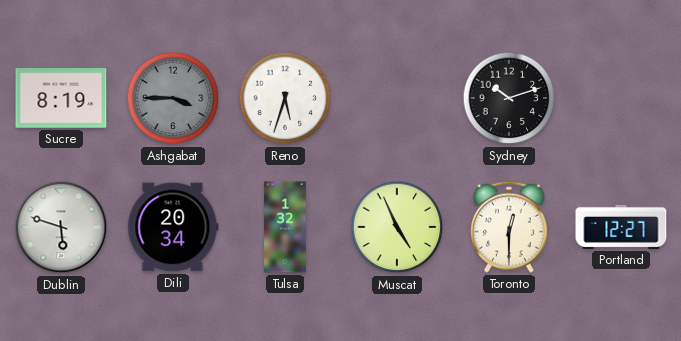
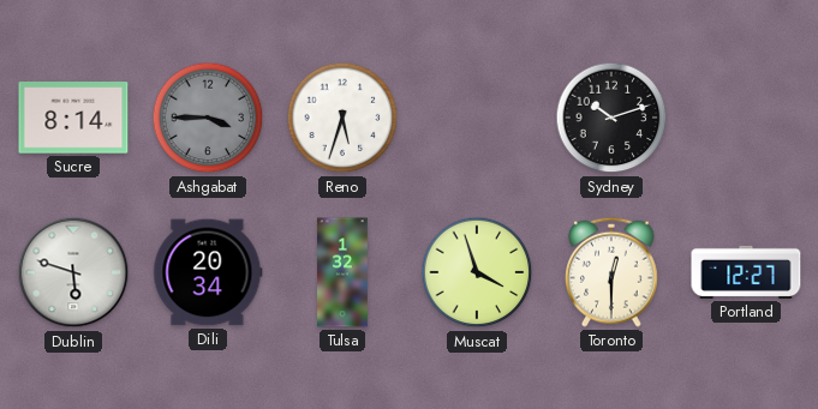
Sucre: 8:19 -> 8:14
Muscat: 4:56 -> 3:57
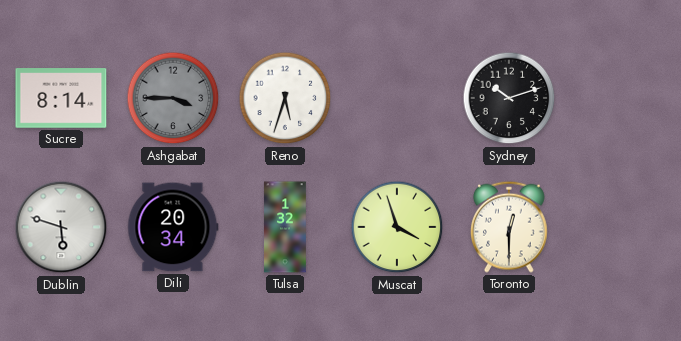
Portland: 12:27 -> none
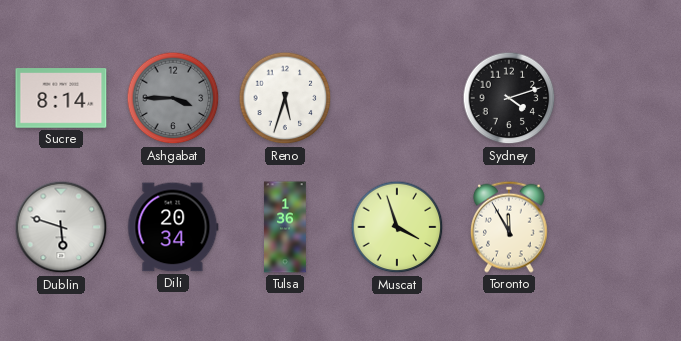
Sydney: 10:12 -> 4:12
Tulsa: 1:32 -> 1:36
Toronto: 12:30 -> 11:55
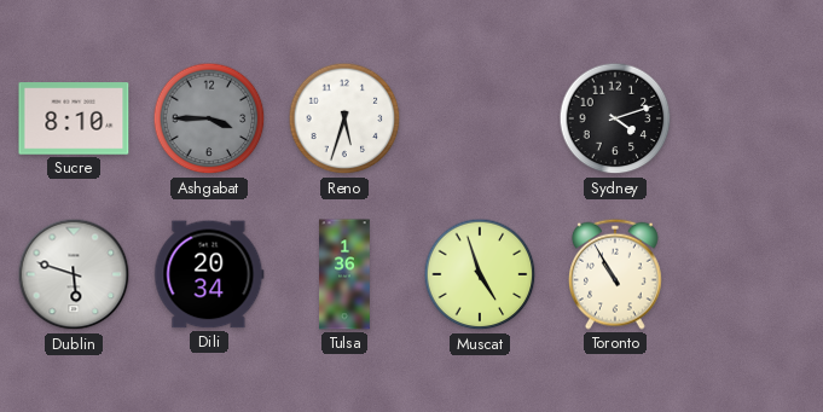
Sucre: 8:14 -> 8:10
Muscat: 3:57 -> 4:57
Toronto: 11:55 -> 10:55
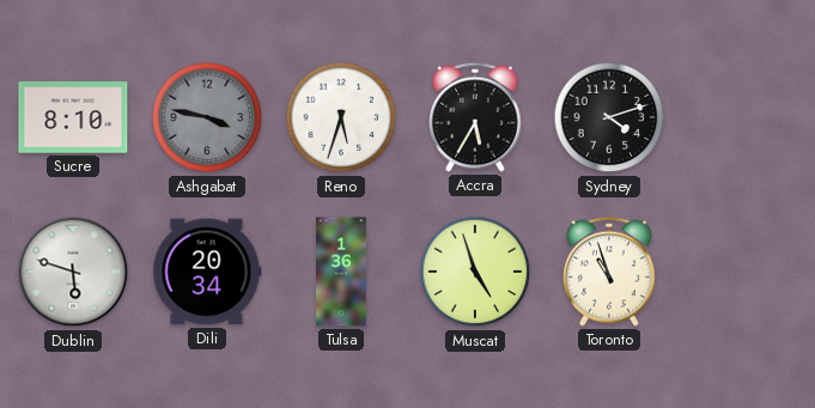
Ashgabat: 3:45 -> 3:47
Accra: none -> 5:35
Toronto: 10:55 -> 10:57
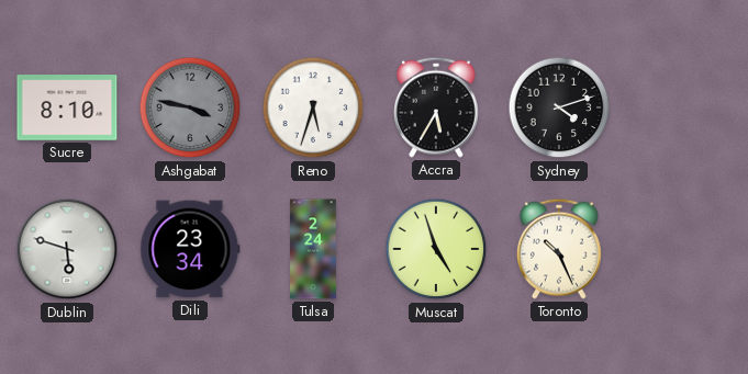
Dili: 20:34 -> 23:34
Tulsa: 1:36 -> 2:24
Toronto: 10:57 -> 10:26
